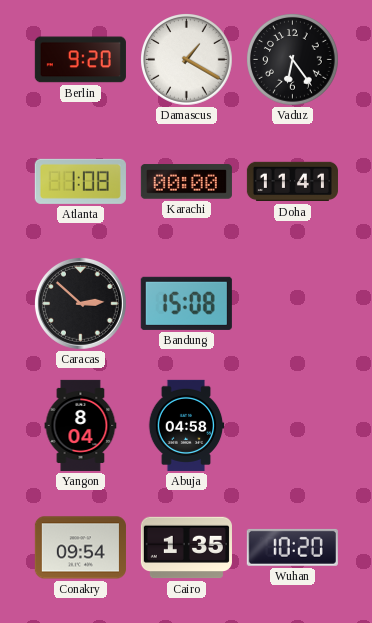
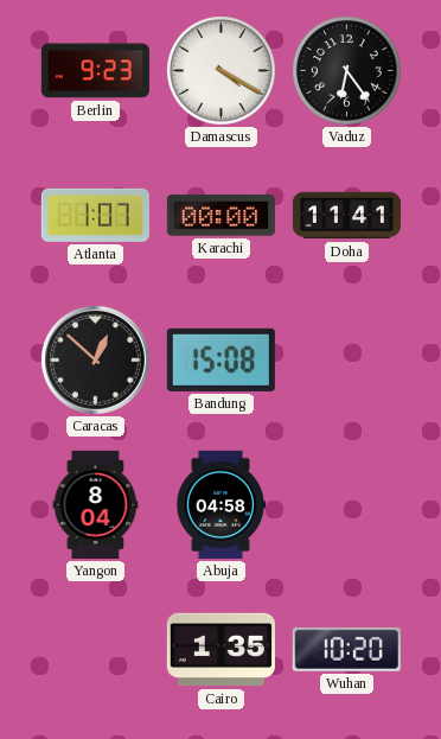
Berlin: 9:20 -> 9:23
Damascus: 1:20 -> 4:20
Atlanta: 1:08 -> 1:07
Caracas: 2:52 -> 12:52
Conakry: 09:54 -> none
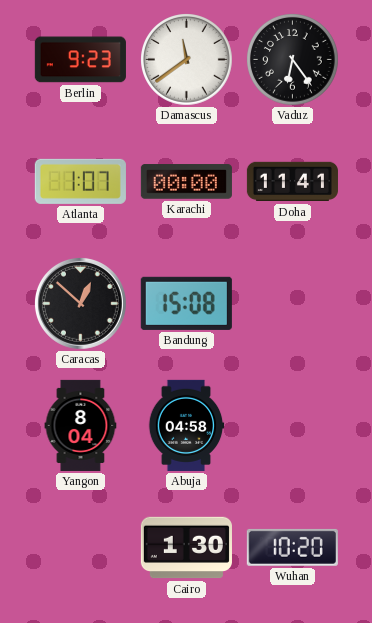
Damascus: 4:20 -> 11:39
Cairo: 1:35 -> 1:30
